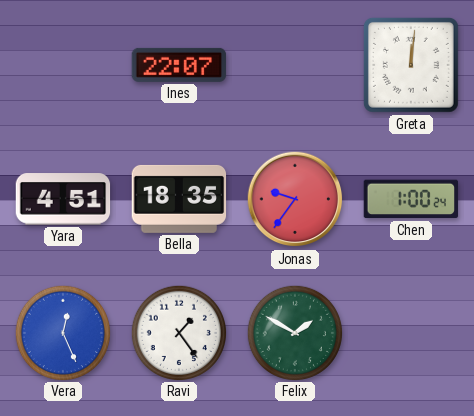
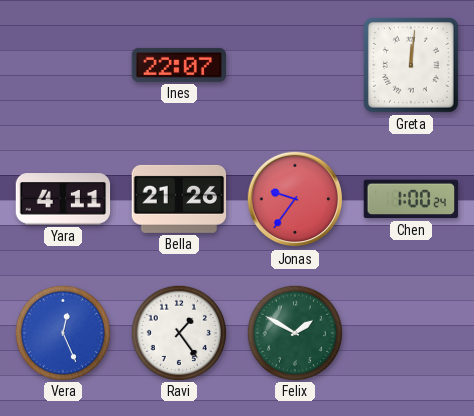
Yara: 4:51 -> 4:11
Bella: 18:35 -> 21:26
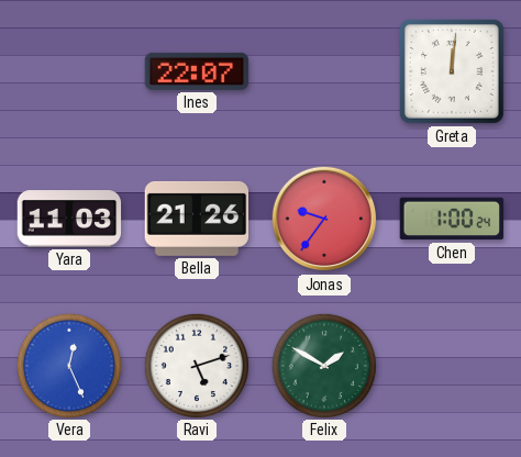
Yara: 4:11 -> 11:03
Ravi: 1:24 -> 5:12
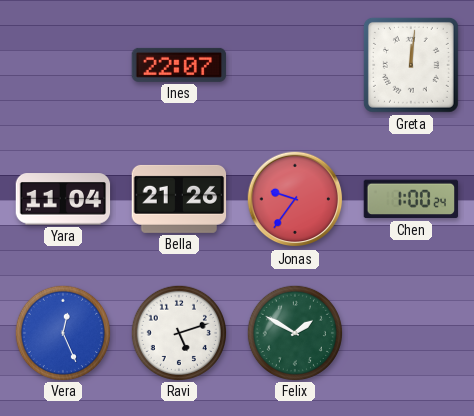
Yara: 11:03 -> 11:04
